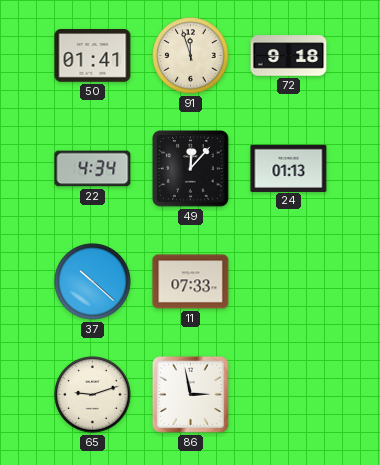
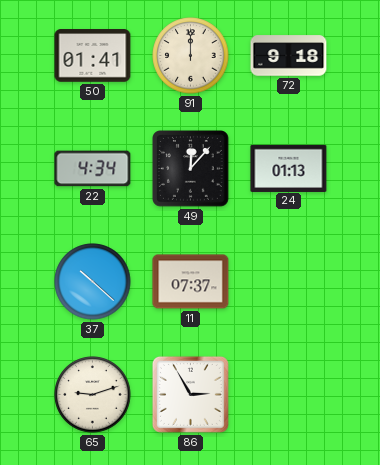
91: 11:57 -> 12:00
11: 07:33 -> 07:37
86: 2:58 -> 2:55
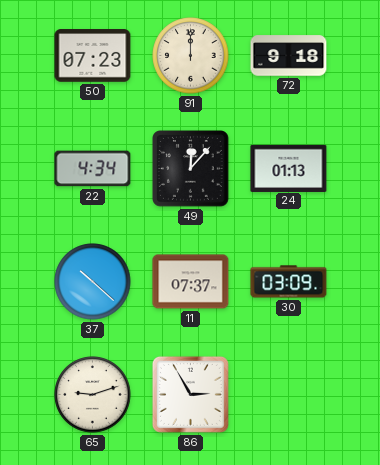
50: 01:41 -> 07:23
30: none -> 03:09
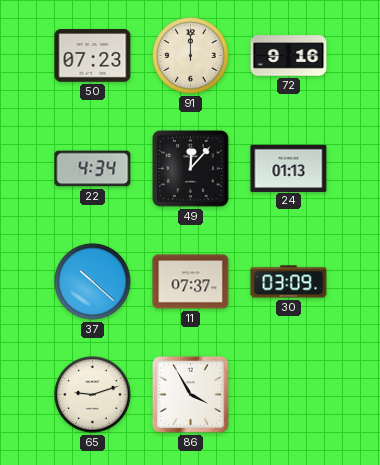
72: 9:18 -> 9:16
86: 2:55 -> 3:55
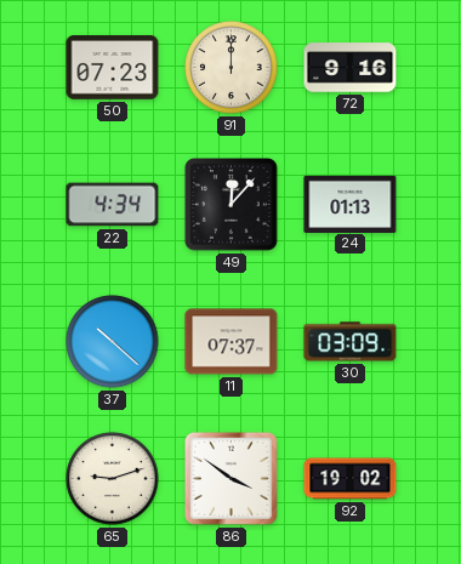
86: 3:55 -> 3:51
92: none -> 19:02
